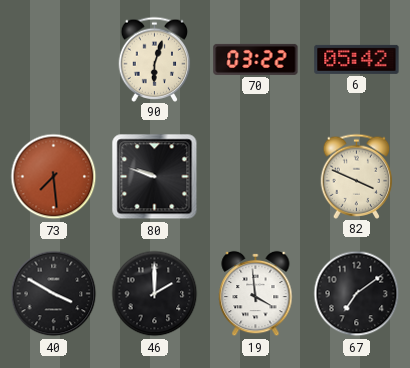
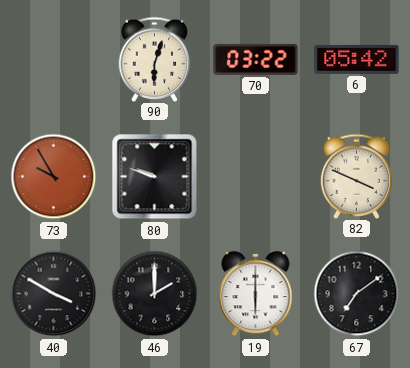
73: 7:29 -> 9:55
19: 3:59 -> 6:00
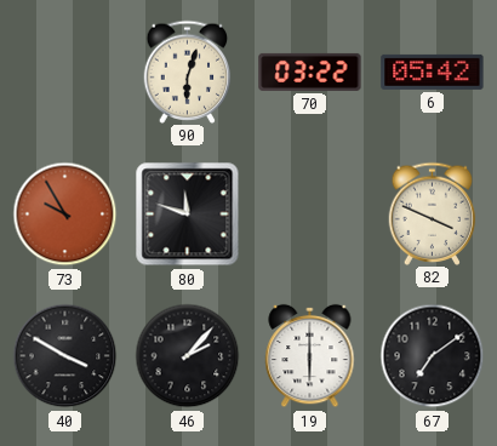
80: 9:48 -> 11:48
46: 2:00 -> 2:07
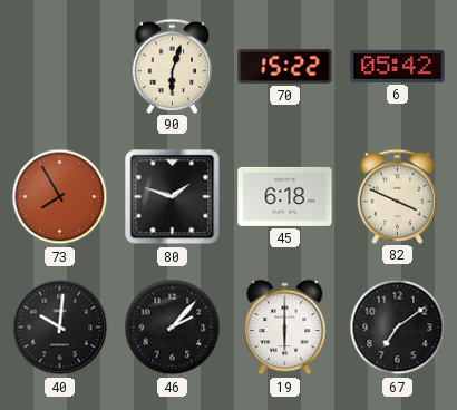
70: 03:22 -> 15:22
73: 9:55 -> 7:55
80: 11:48 -> 1:48
45: none -> 6:18
40: 3:50 -> 10:01
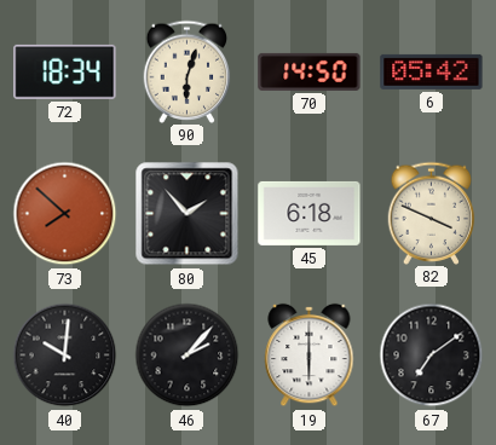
72: none -> 18:34
70: 15:22 -> 14:50
73: 7:55 -> 7:52
80: 1:48 -> 1:53
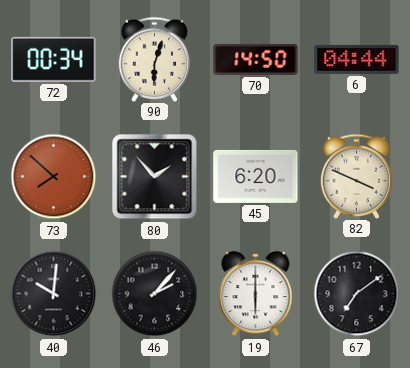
72: 18:34 -> 00:34
6: 05:42 -> 04:44
45: 6:18 -> 6:20
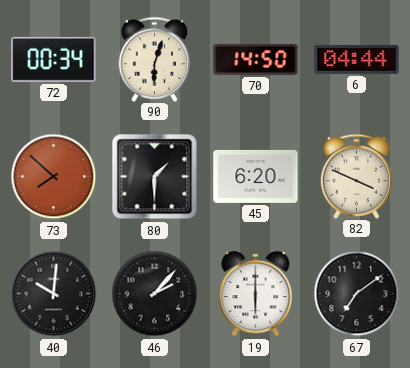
80: 1:53 -> 1:30
